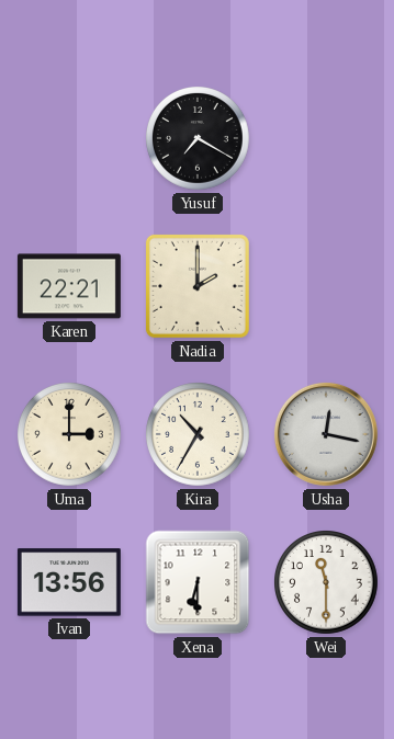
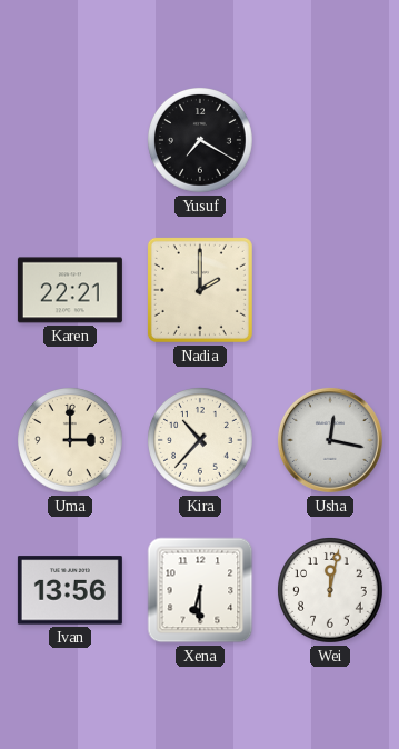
Kira: 10:35 -> 10:37
Wei: 11:30 -> 12:02
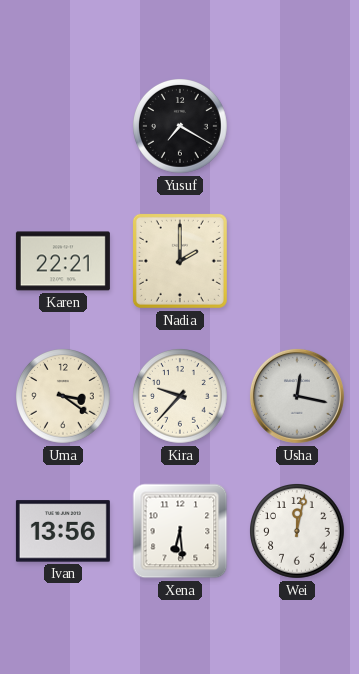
Uma: 3:00 -> 3:21
Kira: 10:37 -> 9:37
Xena: 6:30 -> 6:29
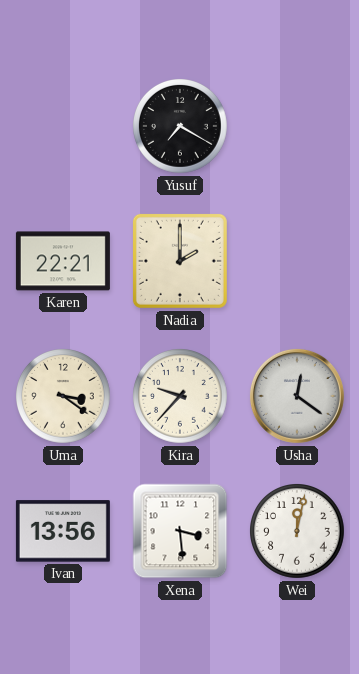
Usha: 12:17 -> 12:21
Xena: 6:29 -> 3:29
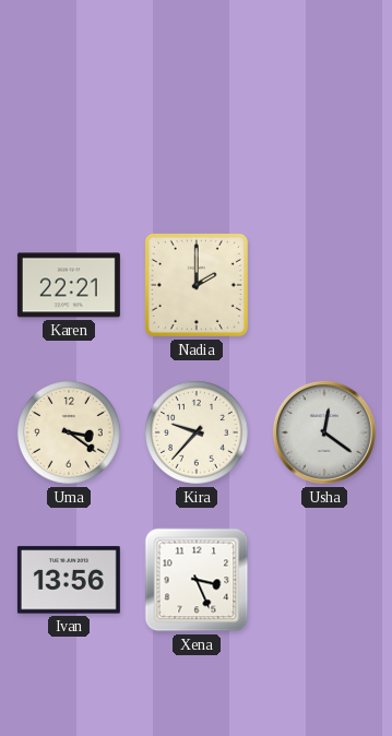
Yusuf: 7:20 -> none
Xena: 3:29 -> 3:26
Wei: 12:02 -> none
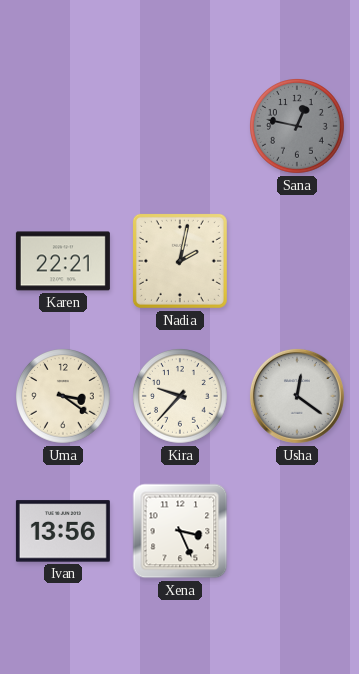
Sana: none -> 12:47
Nadia: 2:00 -> 2:02
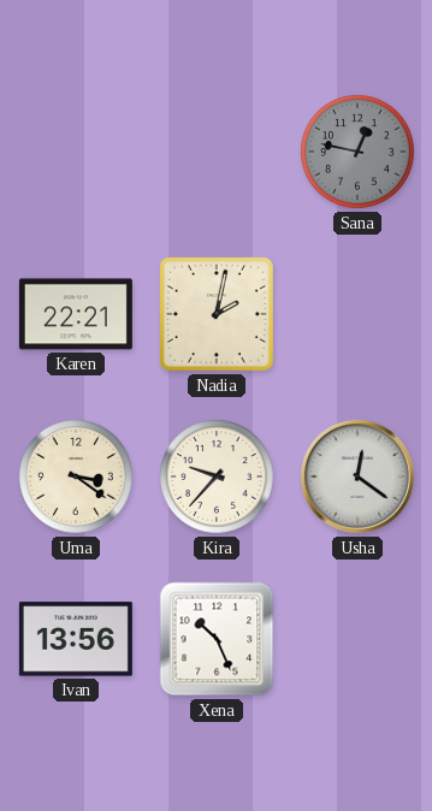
Xena: 3:26 -> 10:26
